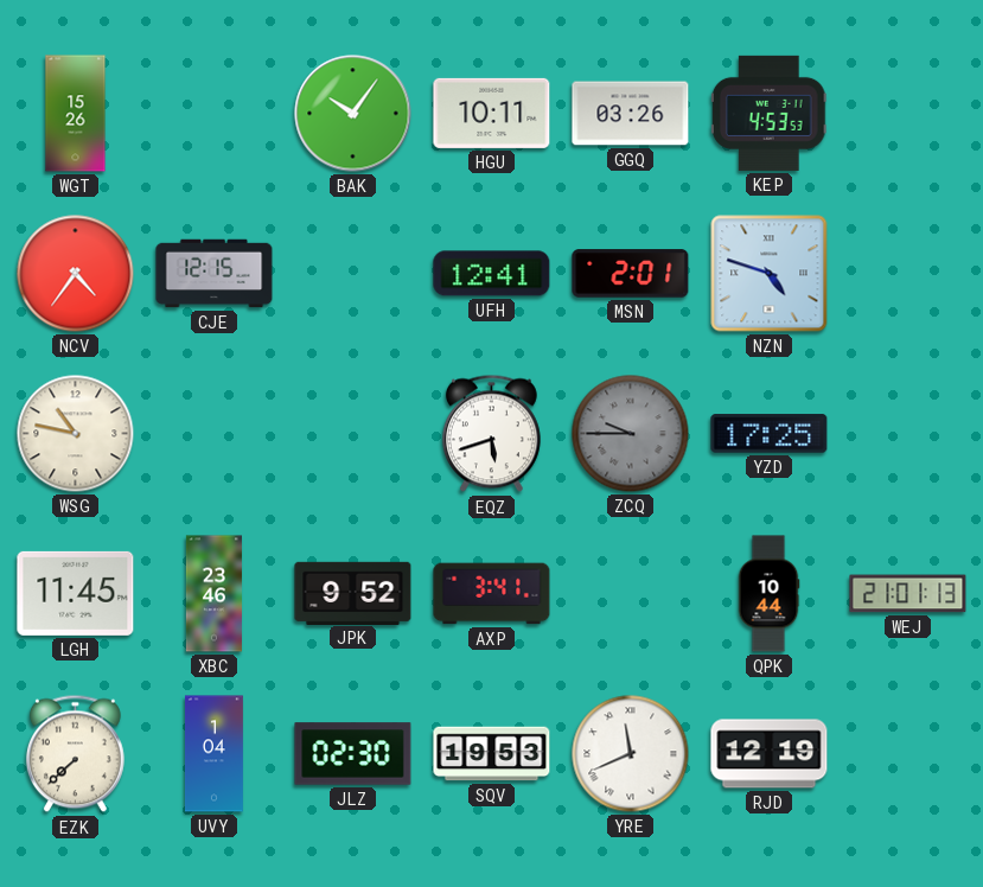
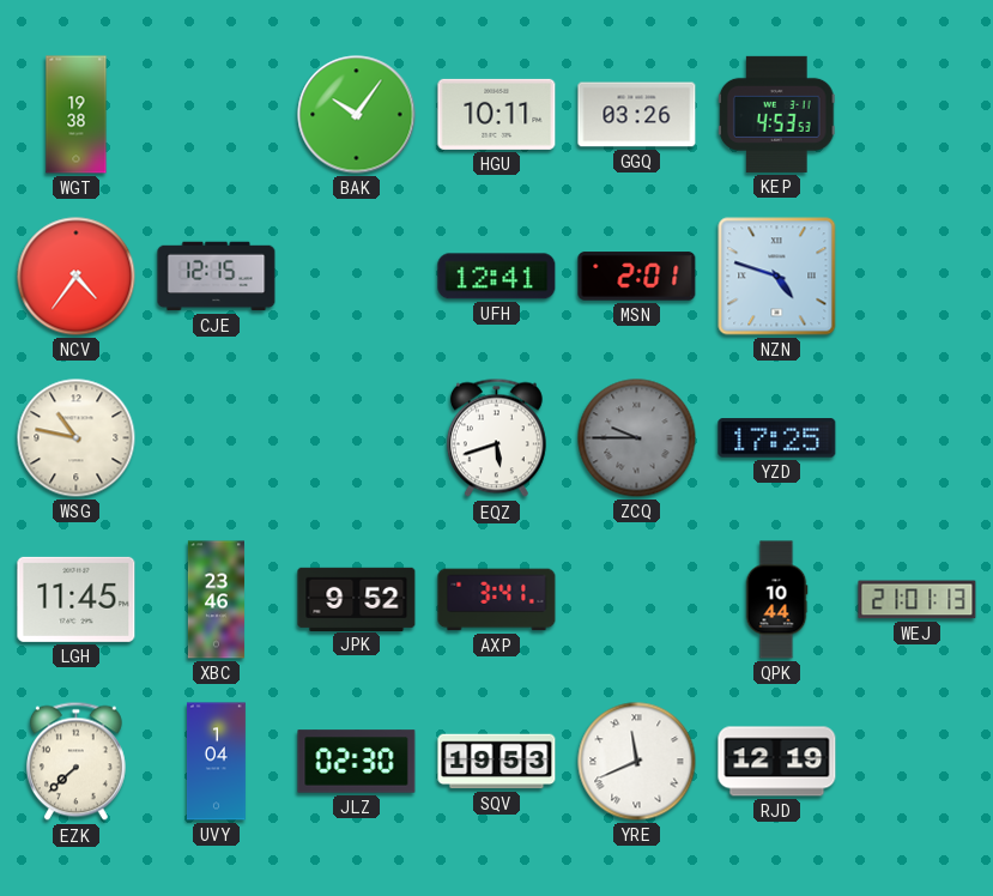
WGT: 15:26 -> 19:38
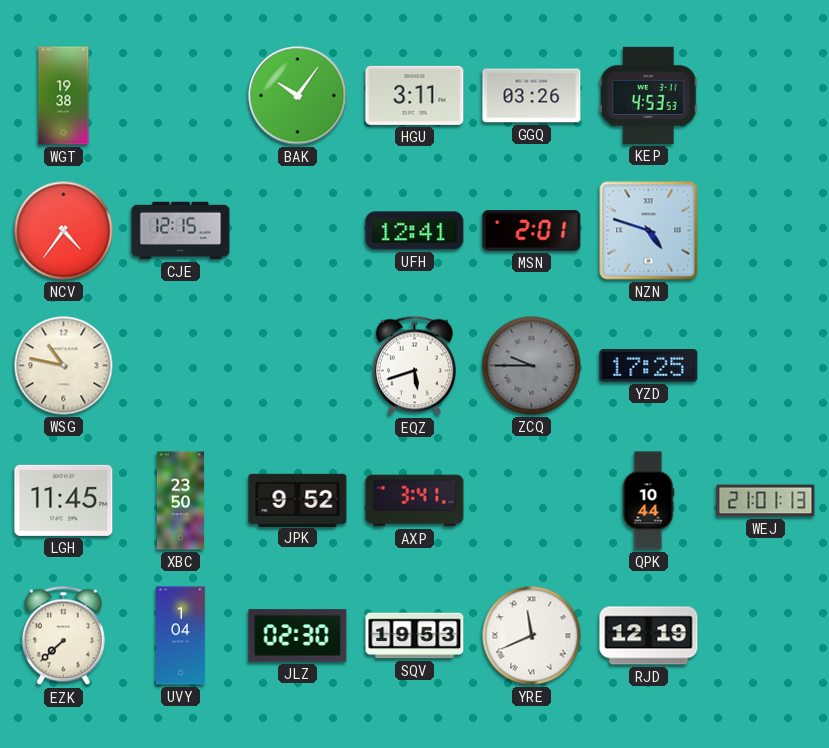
HGU: 10:11 -> 3:11
XBC: 23:46 -> 23:50
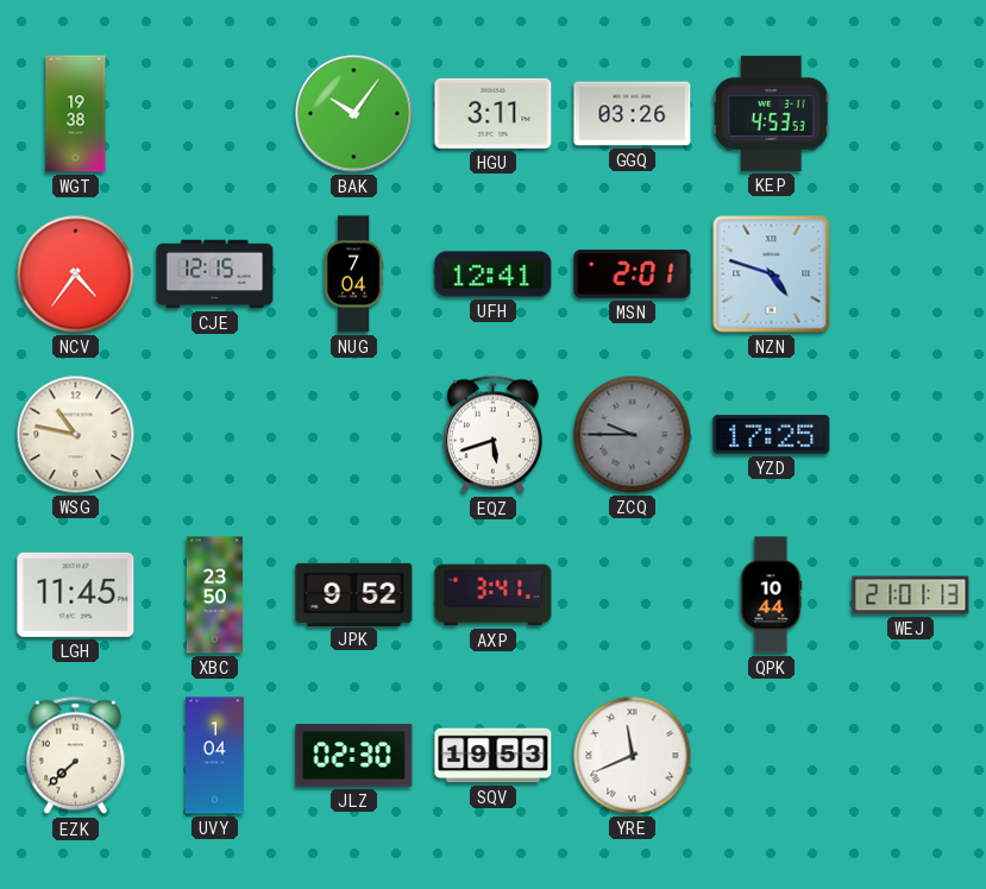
NUG: none -> 7:04
RJD: 12:19 -> none
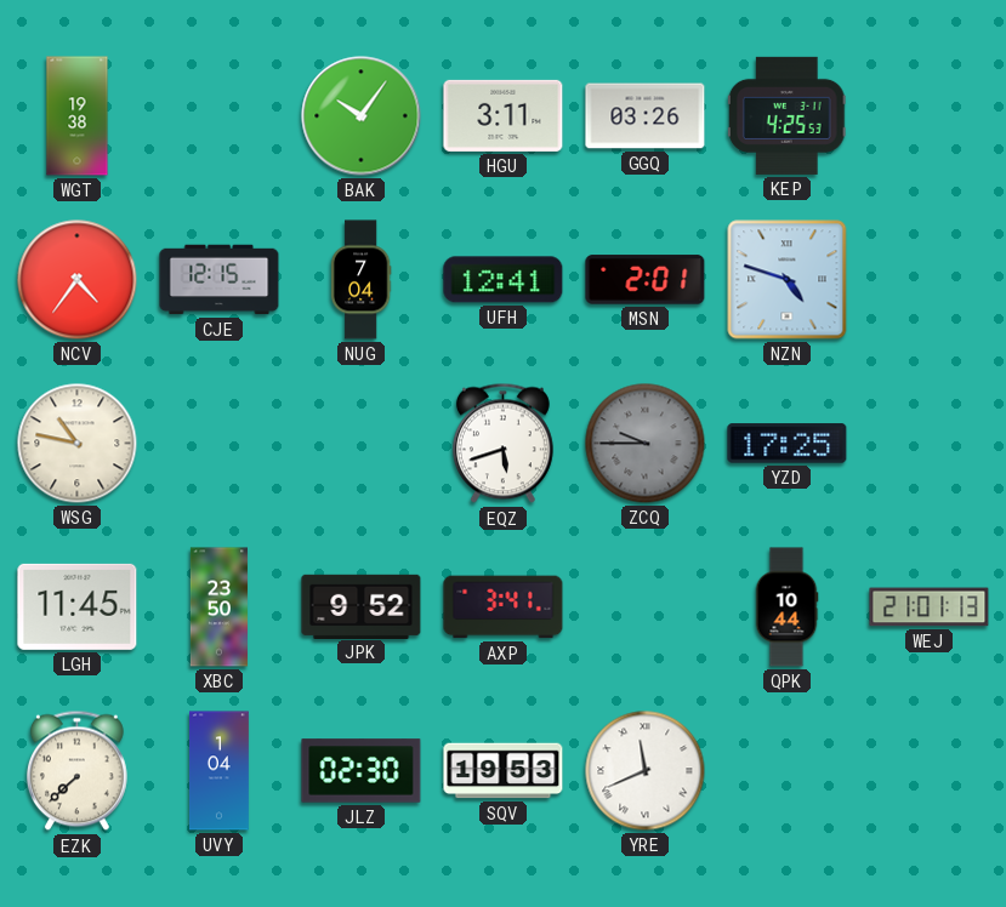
KEP: 4:53 -> 4:25
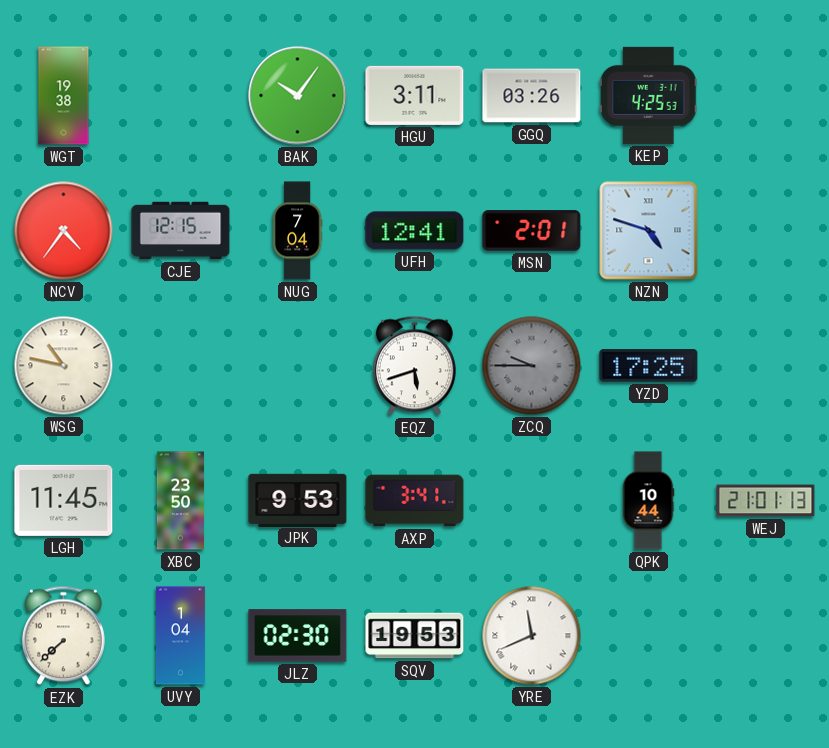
JPK: 9:52 -> 9:53
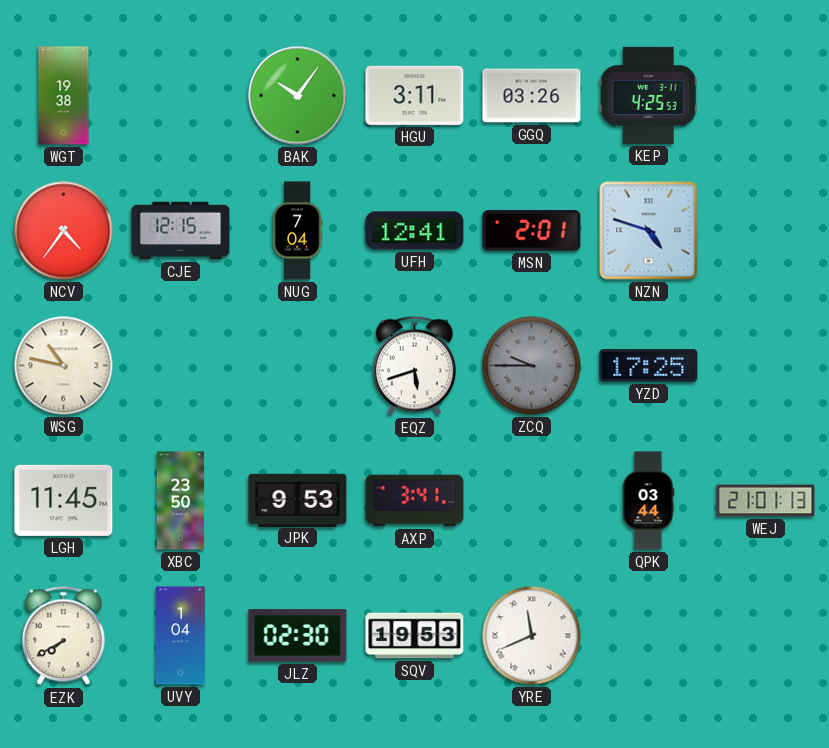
QPK: 10:44 -> 03:44
EZK: 7:38 -> 7:40
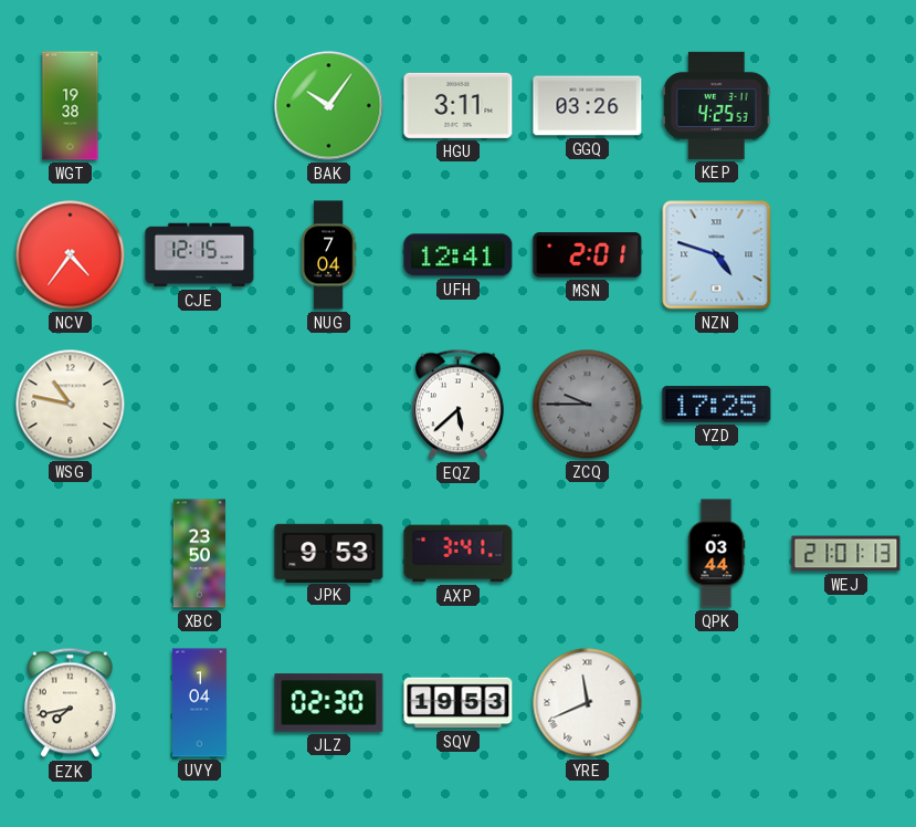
EQZ: 5:42 -> 5:38
LGH: 11:45 -> none
EZK: 7:40 -> 7:43
